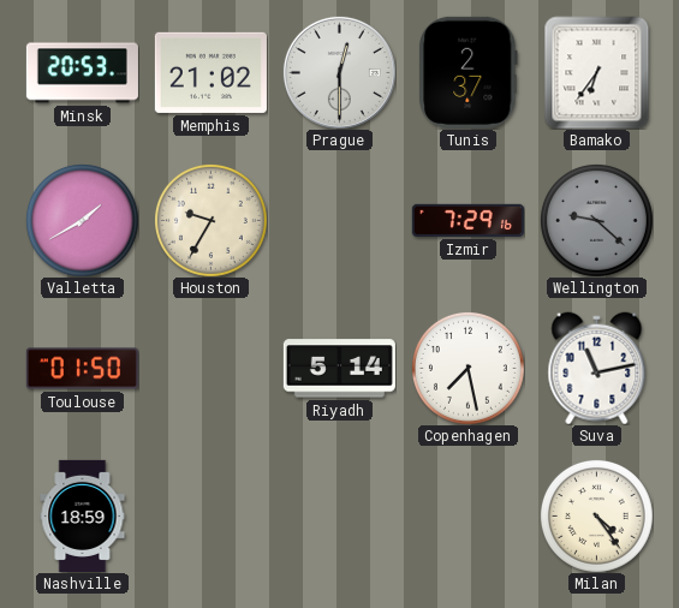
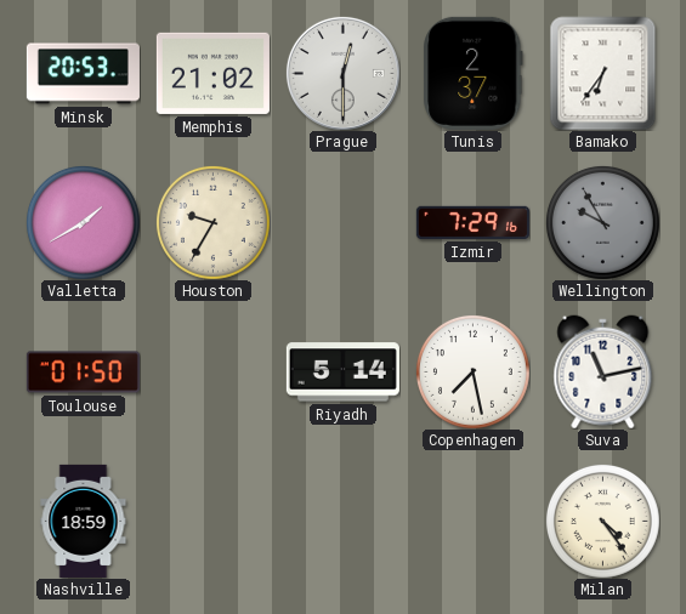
Wellington: 9:22 -> 9:55
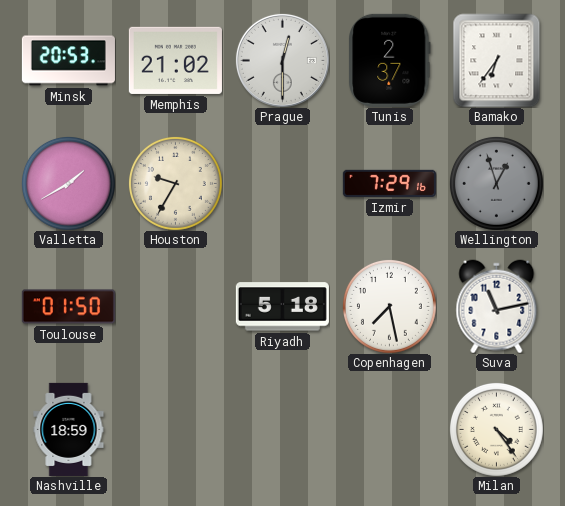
Wellington: 9:55 -> 12:57
Riyadh: 5:14 -> 5:18
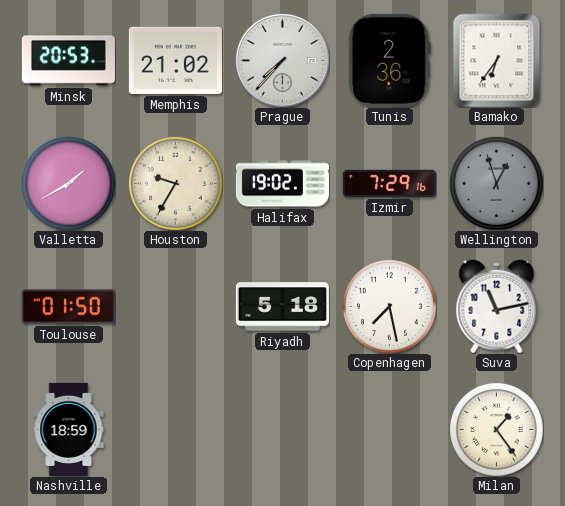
Prague: 12:30 -> 7:37
Tunis: 2:37 -> 2:36
Halifax: none -> 19:02
Milan: 4:24 -> 1:24
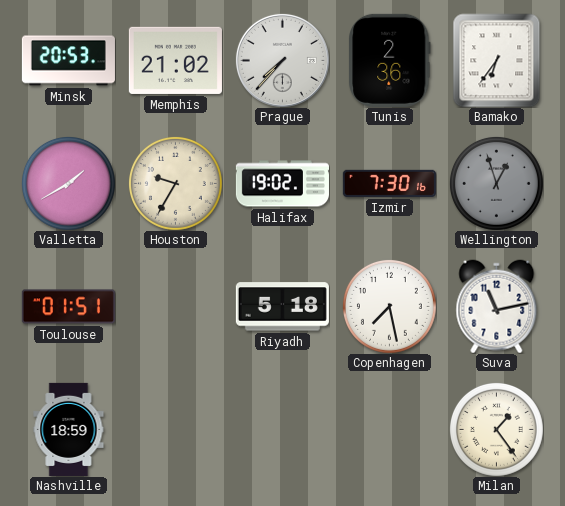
Izmir: 7:29 -> 7:30
Toulouse: 01:50 -> 01:51
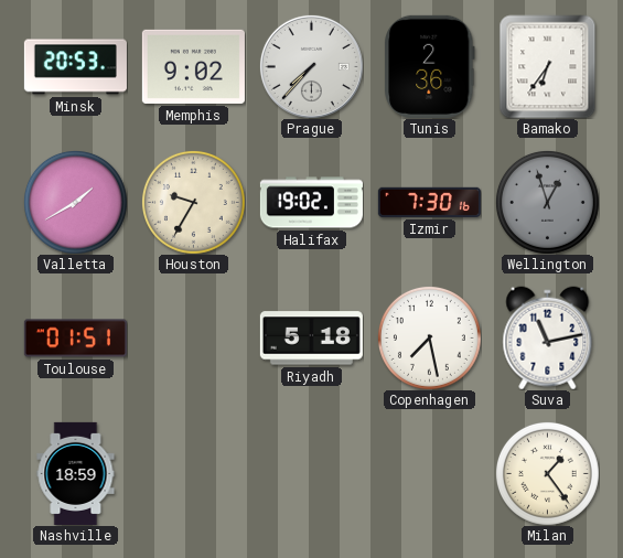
Memphis: 21:02 -> 9:02
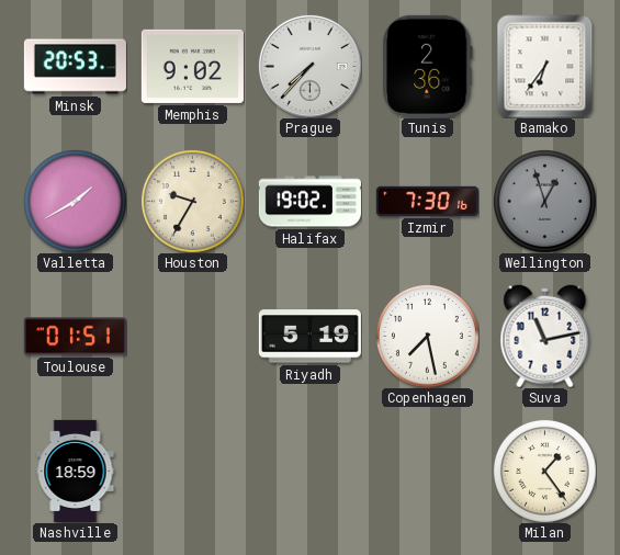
Riyadh: 5:18 -> 5:19
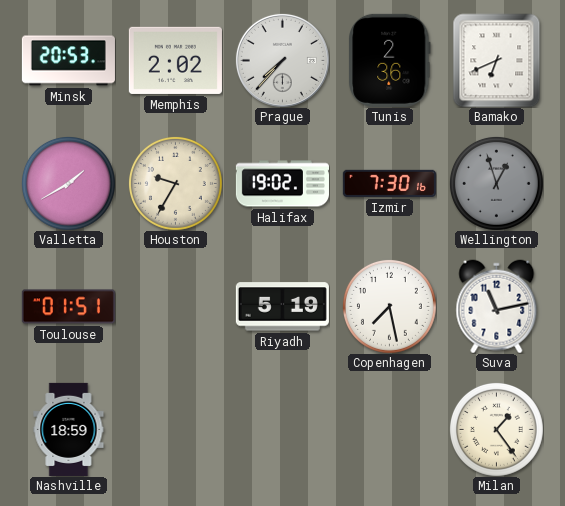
Memphis: 9:02 -> 2:02
Bamako: 6:36 -> 6:41
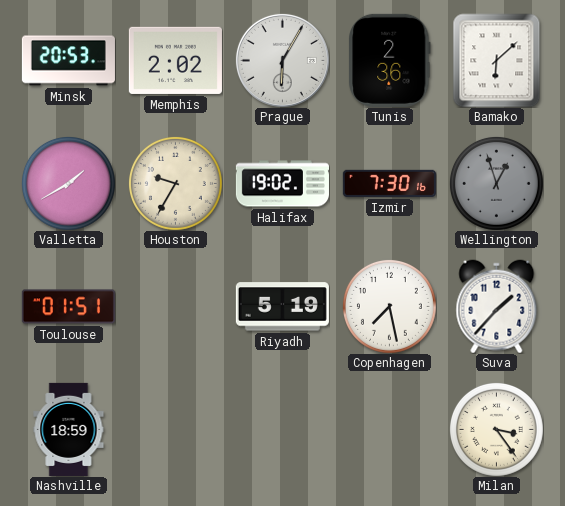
Prague: 7:37 -> 6:05
Bamako: 6:41 -> 6:08
Suva: 11:13 -> 1:37
Milan: 1:24 -> 3:24
